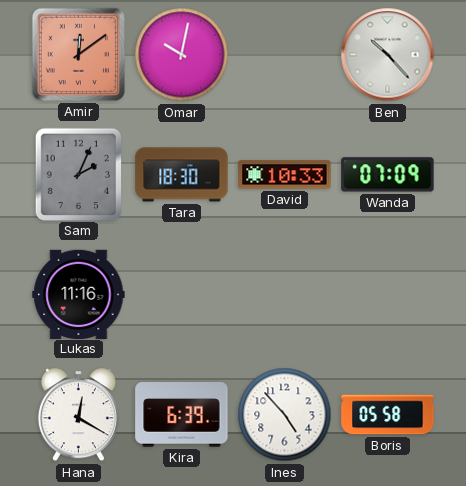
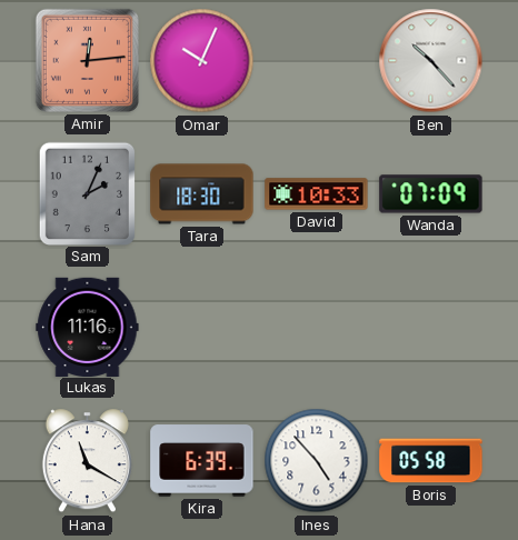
Amir: 12:09 -> 12:14
Omar: 10:02 -> 10:04
Hana: 12:20 -> 11:20
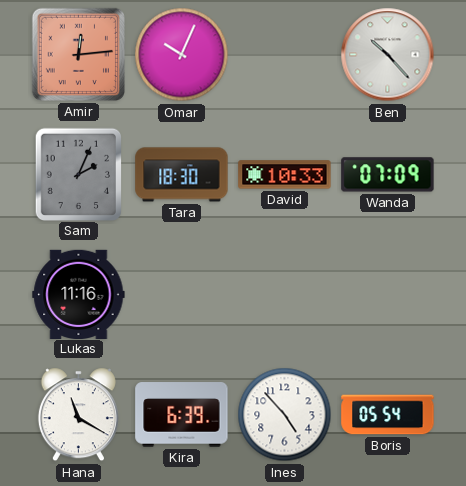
Boris: 05:58 -> 05:54
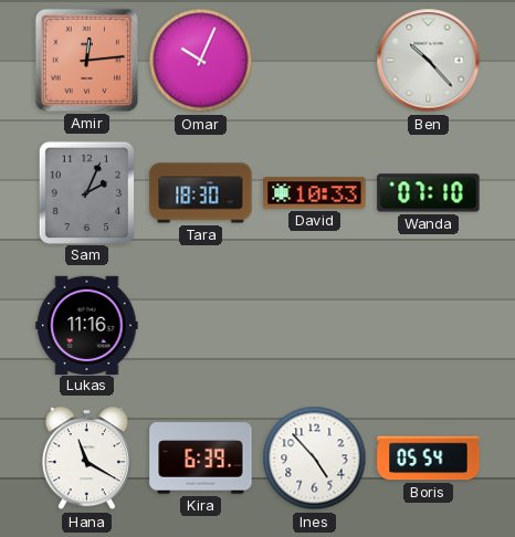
Wanda: 07:09 -> 07:10
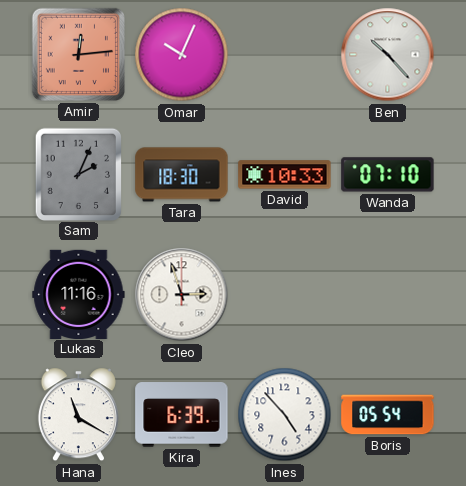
Cleo: none -> 2:57
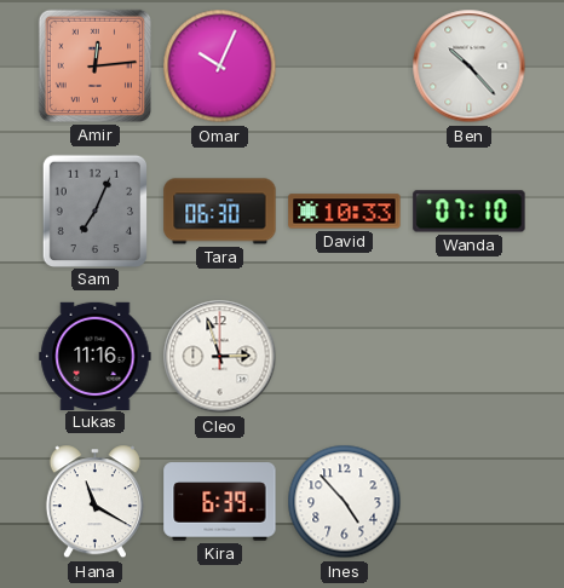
Sam: 2:04 -> 7:04
Tara: 18:30 -> 06:30
Boris: 05:54 -> none
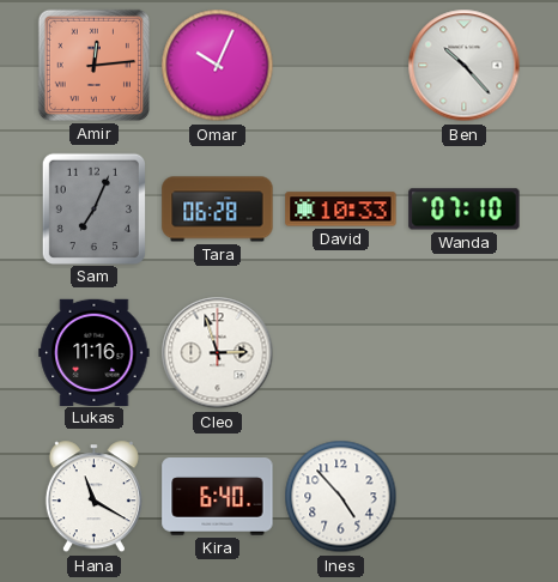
Tara: 06:30 -> 06:28
Kira: 6:39 -> 6:40
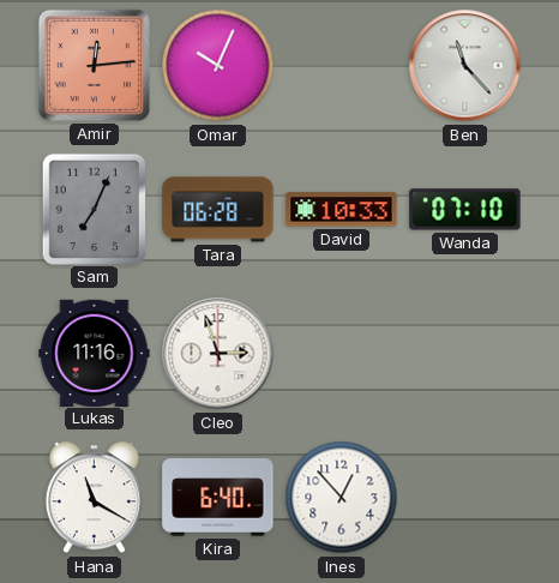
Ben: 10:23 -> 11:23
Ines: 4:53 -> 12:53
